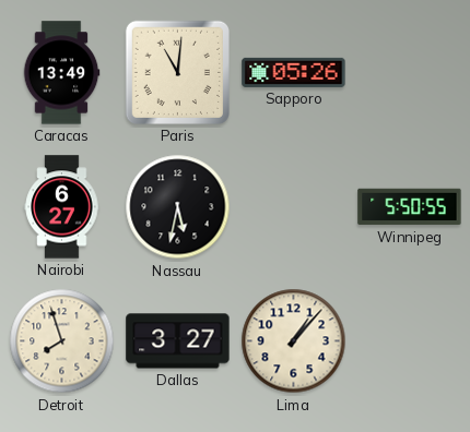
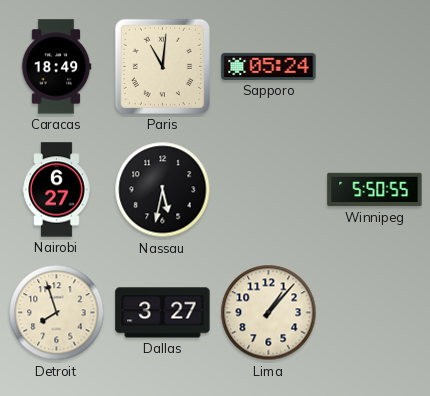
Caracas: 13:49 -> 18:49
Sapporo: 05:26 -> 05:24
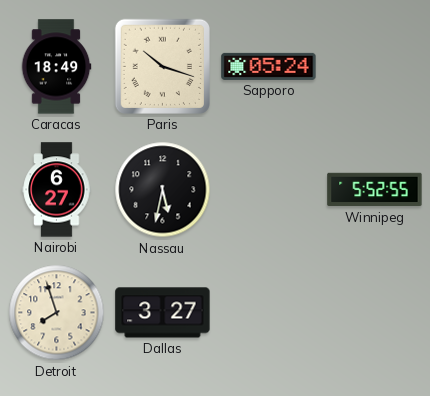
Paris: 11:01 -> 10:18
Winnipeg: 5:50 -> 5:52
Lima: 1:07 -> none
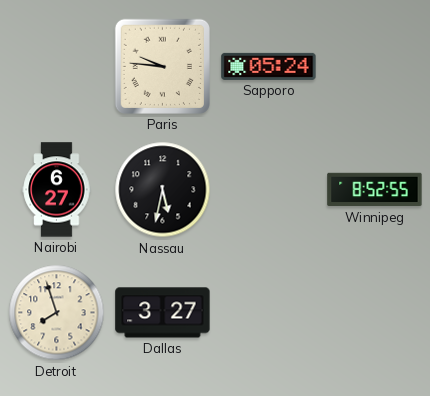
Caracas: 18:49 -> none
Paris: 10:18 -> 9:46
Winnipeg: 5:52 -> 8:52
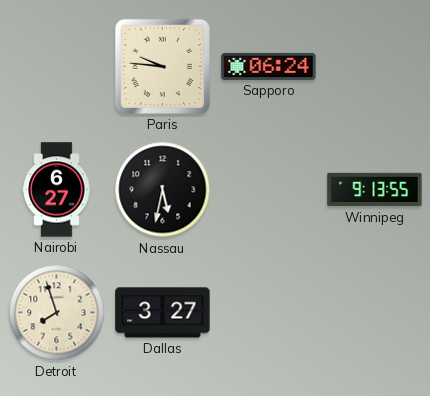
Sapporo: 05:24 -> 06:24
Winnipeg: 8:52 -> 9:13
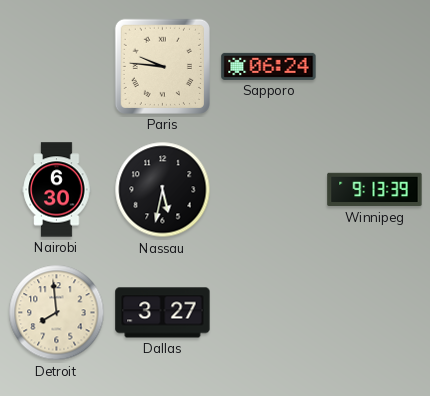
Nairobi: 6:27 -> 6:30
Winnipeg: 9:13:55 -> 9:13:39
Detroit: 7:57 -> 7:59
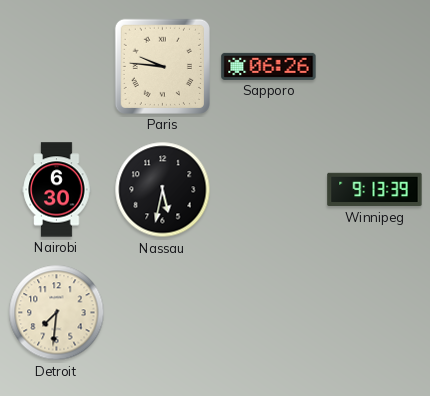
Sapporo: 06:24 -> 06:26
Detroit: 7:59 -> 7:31
Dallas: 3:27 -> none
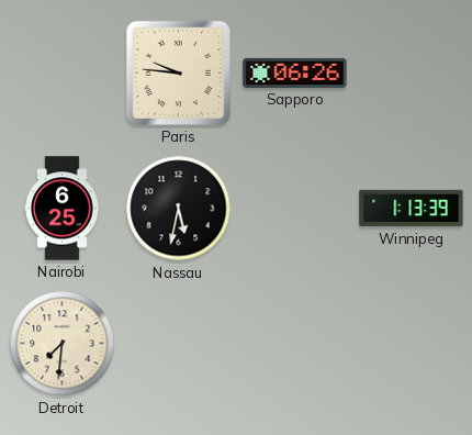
Nairobi: 6:30 -> 6:25
Winnipeg: 9:13 -> 1:13
